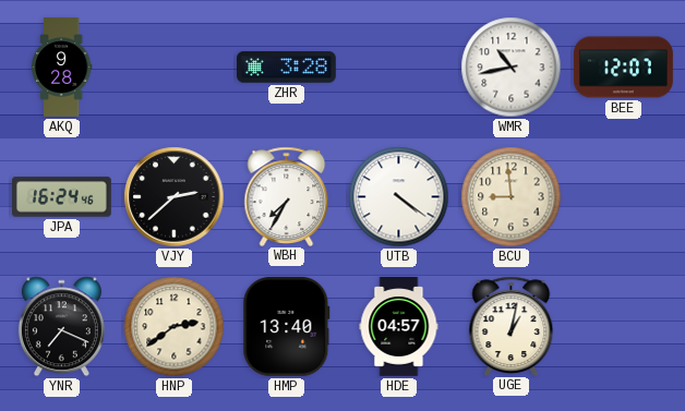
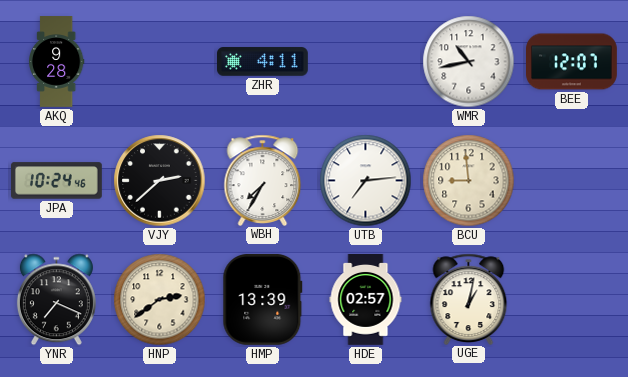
ZHR: 3:28 -> 4:11
JPA: 16:24 -> 10:24
UTB: 4:21 -> 7:14
HMP: 13:40 -> 13:39
HDE: 04:57 -> 02:57
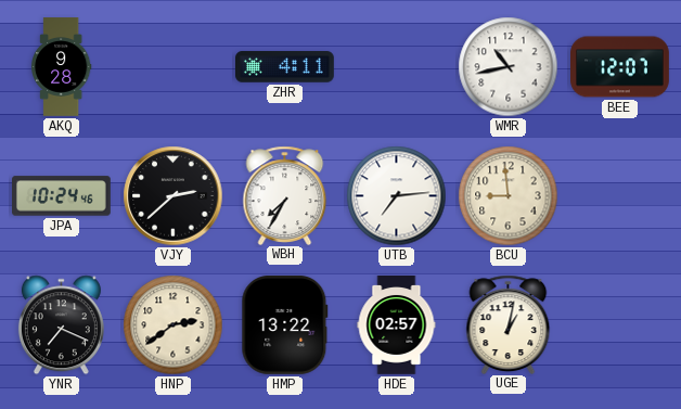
HMP: 13:39 -> 13:22
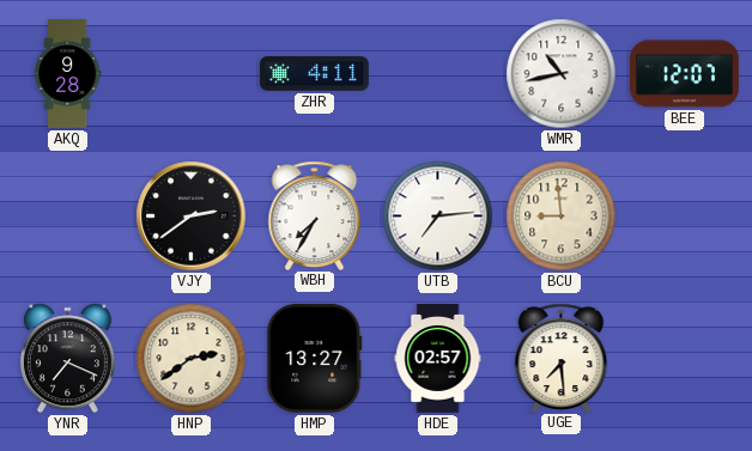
JPA: 10:24 -> none
VJY: 2:38 -> 2:39
HMP: 13:22 -> 13:27
UGE: 1:02 -> 7:29
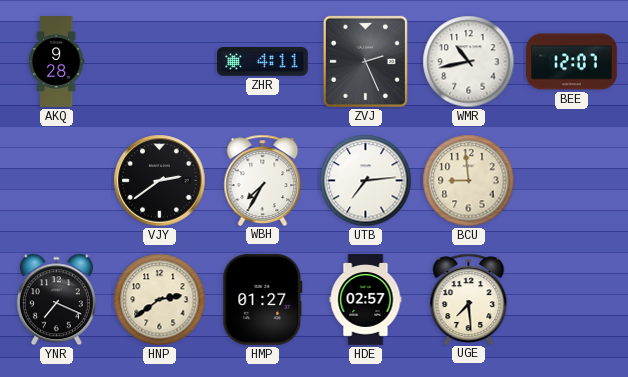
ZVJ: none -> 2:26
HMP: 13:27 -> 01:27
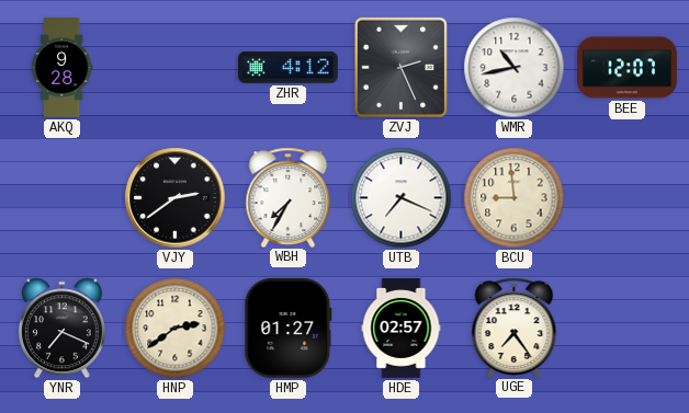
ZHR: 4:11 -> 4:12
UTB: 7:14 -> 7:19
UGE: 7:29 -> 7:24
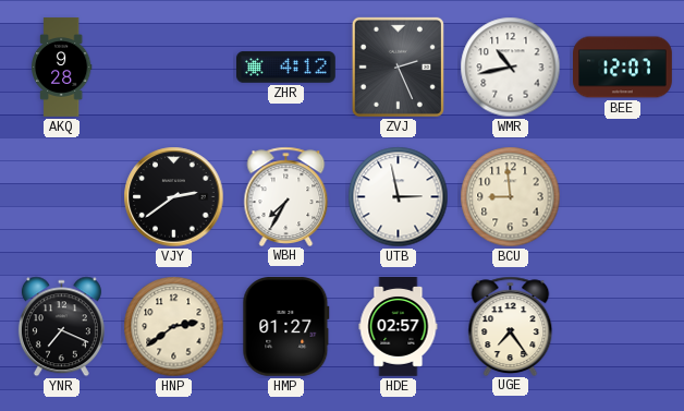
UTB: 7:19 -> 2:58
